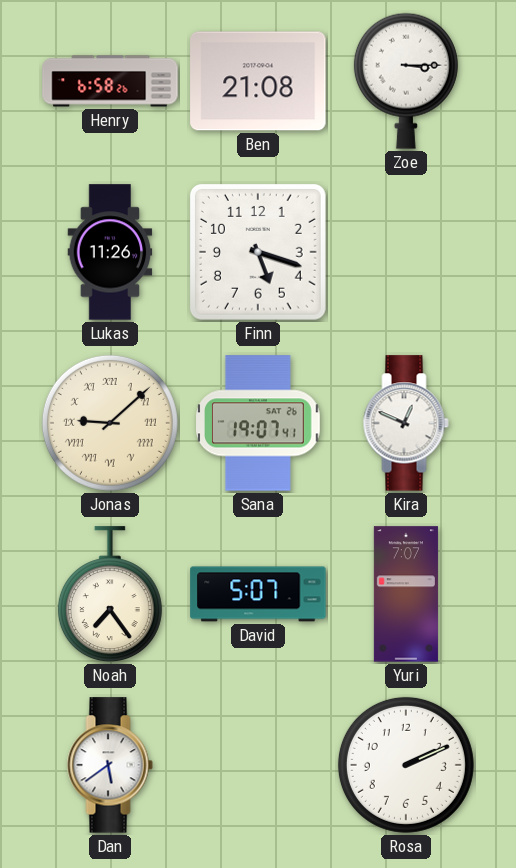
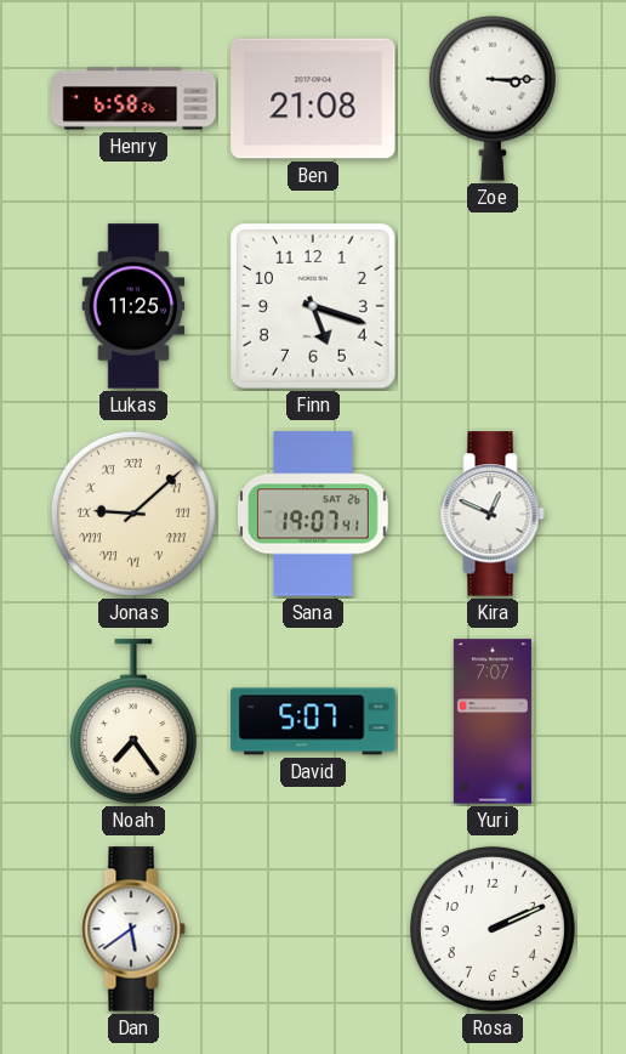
Lukas: 11:26 -> 11:25
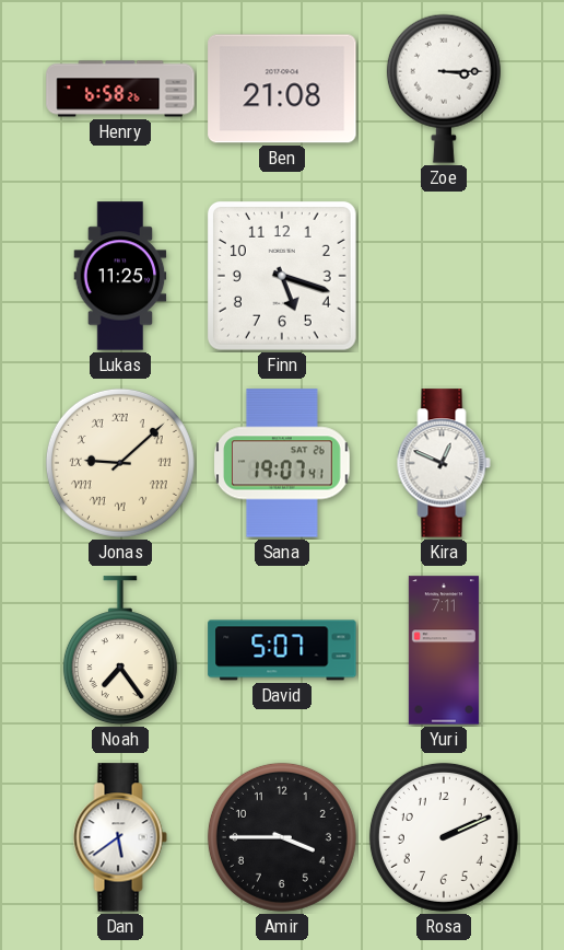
Yuri: 7:07 -> 7:11
Amir: none -> 3:45
